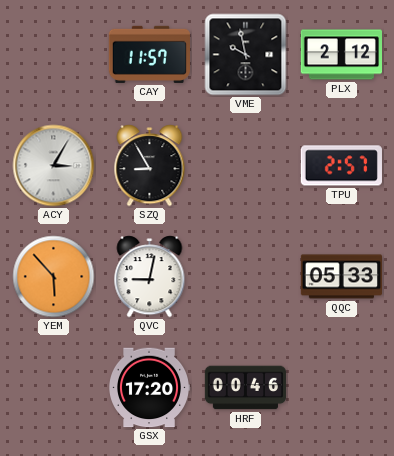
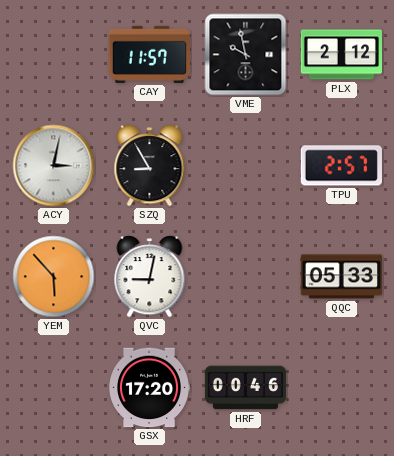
ACY: 3:05 -> 3:02
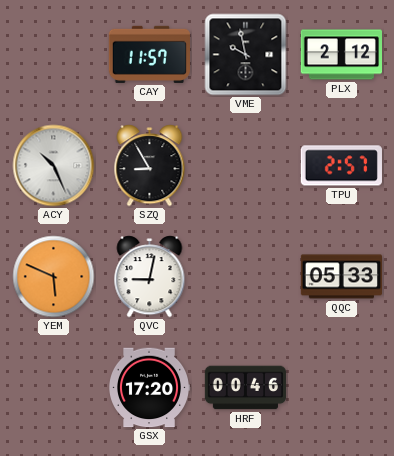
ACY: 3:02 -> 10:26
YEM: 5:53 -> 5:49
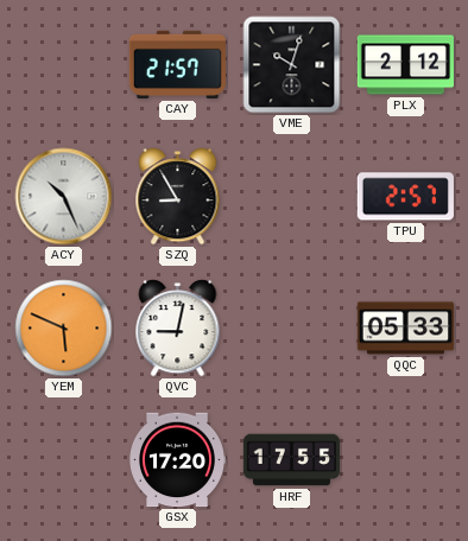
CAY: 11:57 -> 21:57
VME: 9:58 -> 10:03
HRF: 00:46 -> 17:55
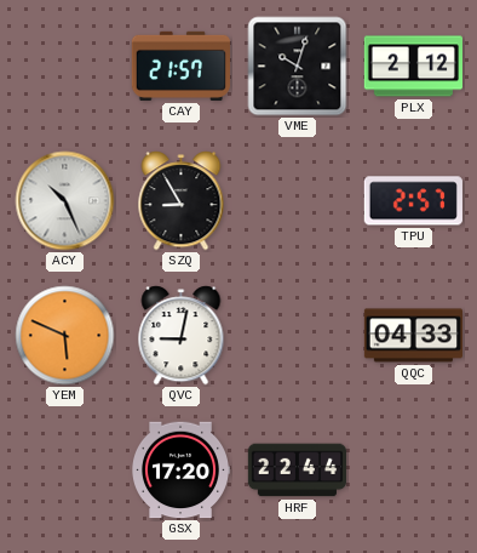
QQC: 05:33 -> 04:33
HRF: 17:55 -> 22:44
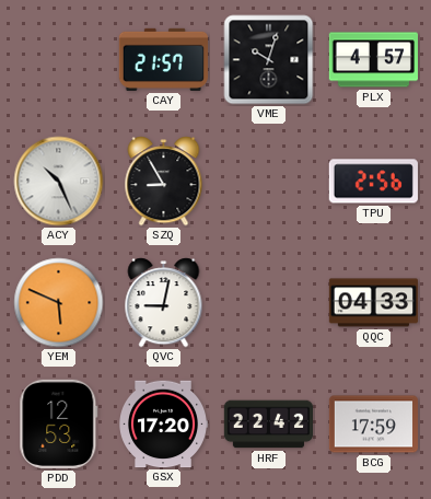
PLX: 2:12 -> 4:57
TPU: 2:57 -> 2:56
PDD: none -> 12:53
HRF: 22:44 -> 22:42
BCG: none -> 17:59
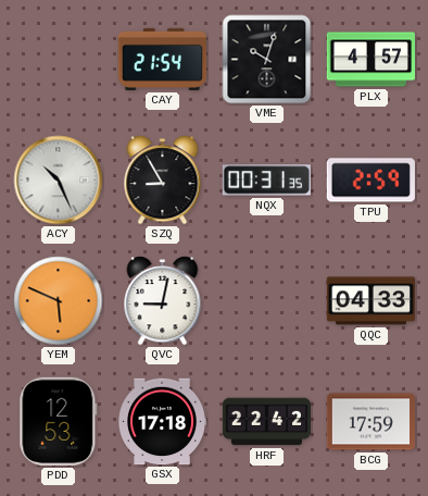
CAY: 21:57 -> 21:54
NQX: none -> 00:31
TPU: 2:56 -> 2:59
GSX: 17:20 -> 17:18
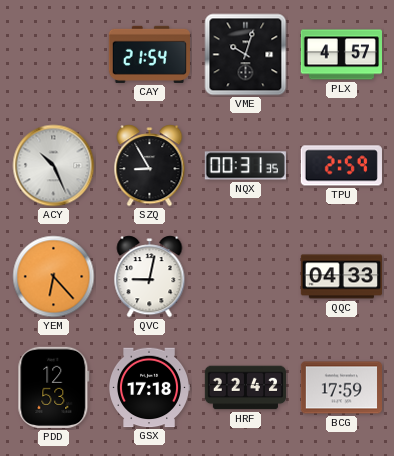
YEM: 5:49 -> 6:23
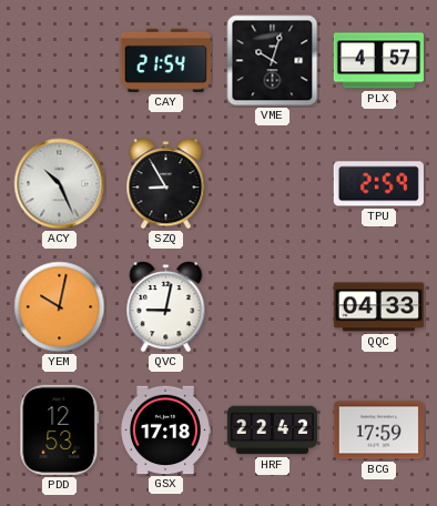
NQX: 00:31 -> none
YEM: 6:23 -> 10:02
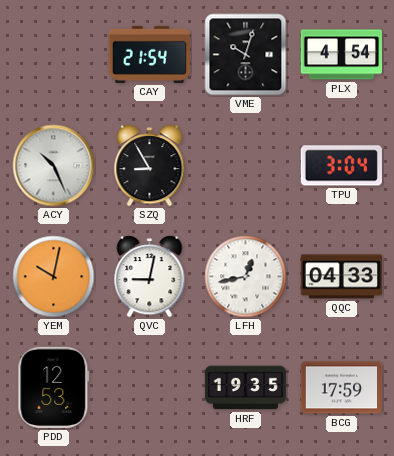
PLX: 4:57 -> 4:54
TPU: 2:59 -> 3:04
LFH: none -> 12:43
GSX: 17:18 -> none
HRF: 22:42 -> 19:35
